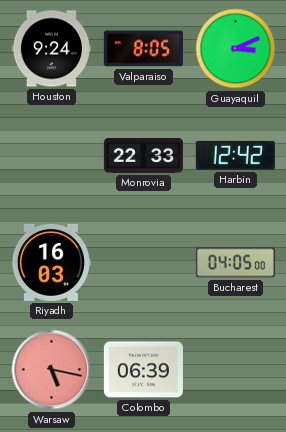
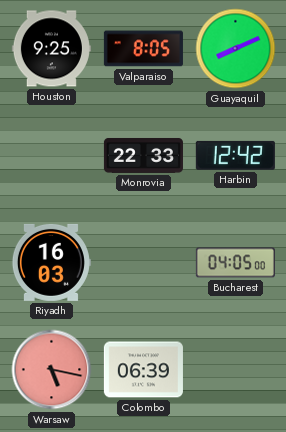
Houston: 9:24 -> 9:25
Guayaquil: 3:11 -> 8:11
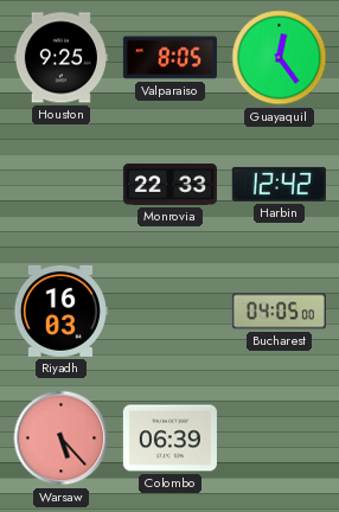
Guayaquil: 8:11 -> 12:24
Warsaw: 5:17 -> 5:23
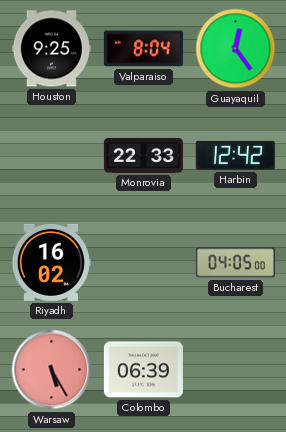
Valparaiso: 8:05 -> 8:04
Riyadh: 16:03 -> 16:02
Warsaw: 5:23 -> 5:25
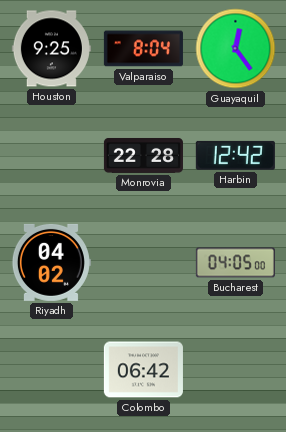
Monrovia: 22:33 -> 22:28
Riyadh: 16:02 -> 04:02
Warsaw: 5:25 -> none
Colombo: 06:39 -> 06:42
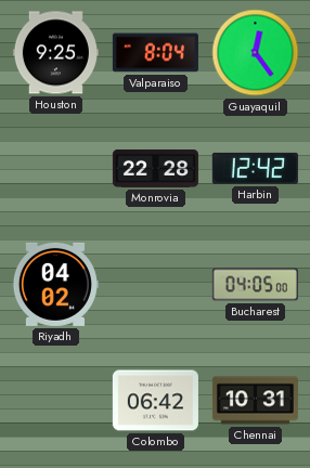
Chennai: none -> 10:31
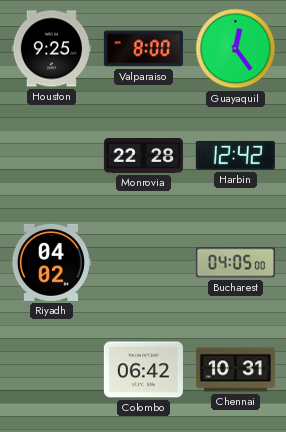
Valparaiso: 8:04 -> 8:00
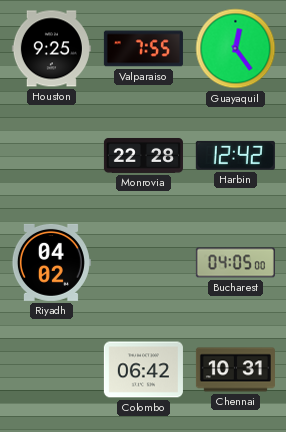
Valparaiso: 8:00 -> 7:55
